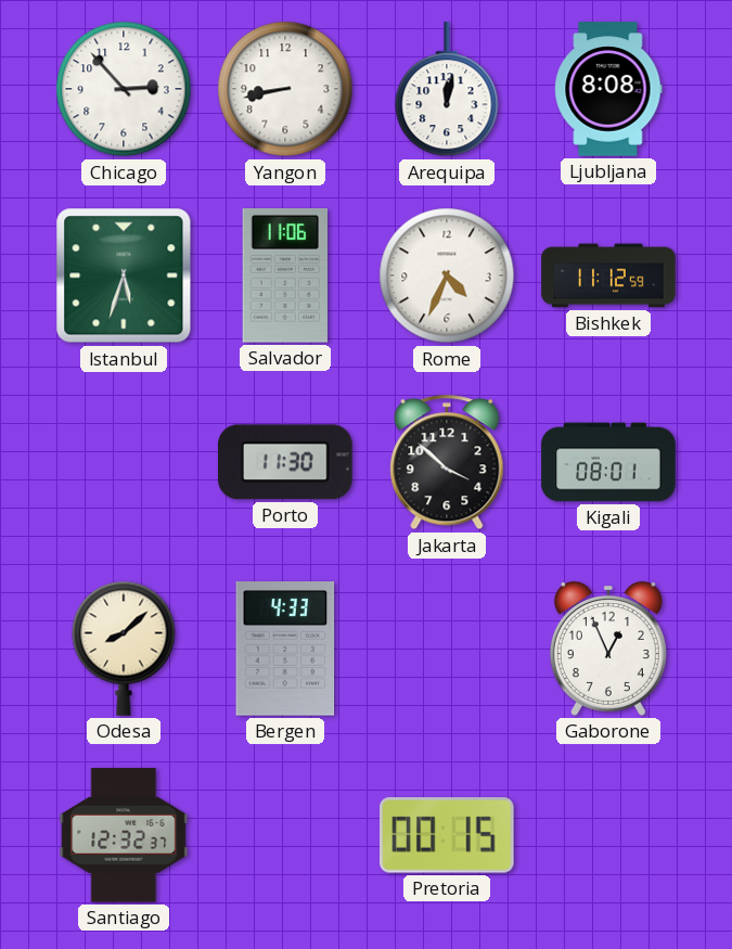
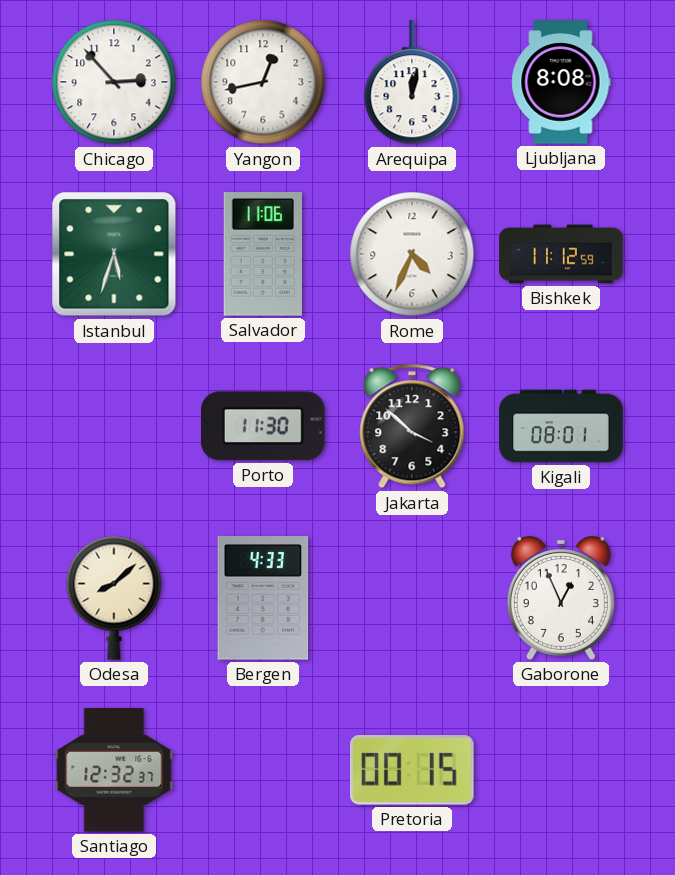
Yangon: 8:43 -> 12:43
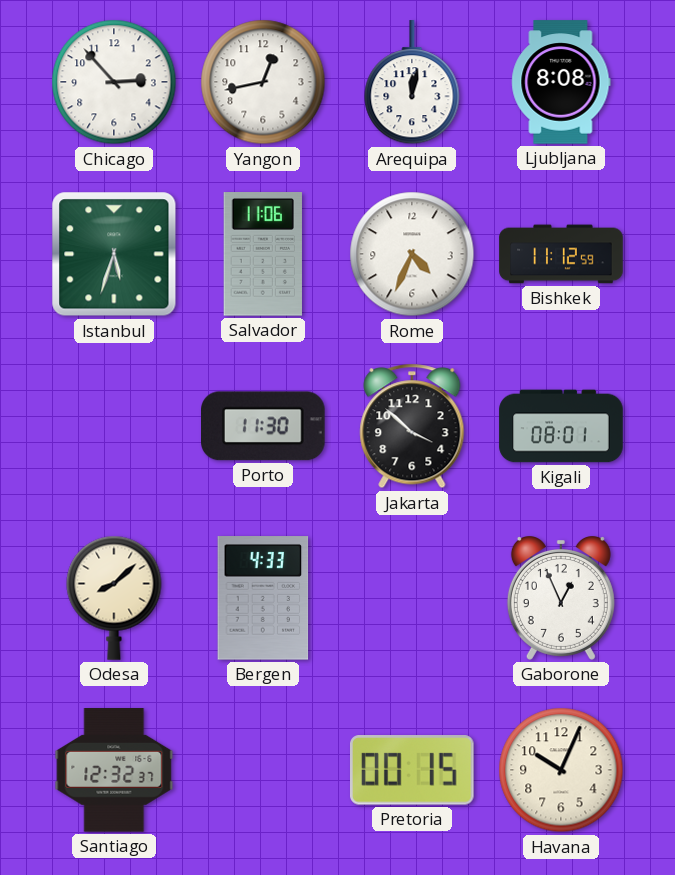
Havana: none -> 10:04
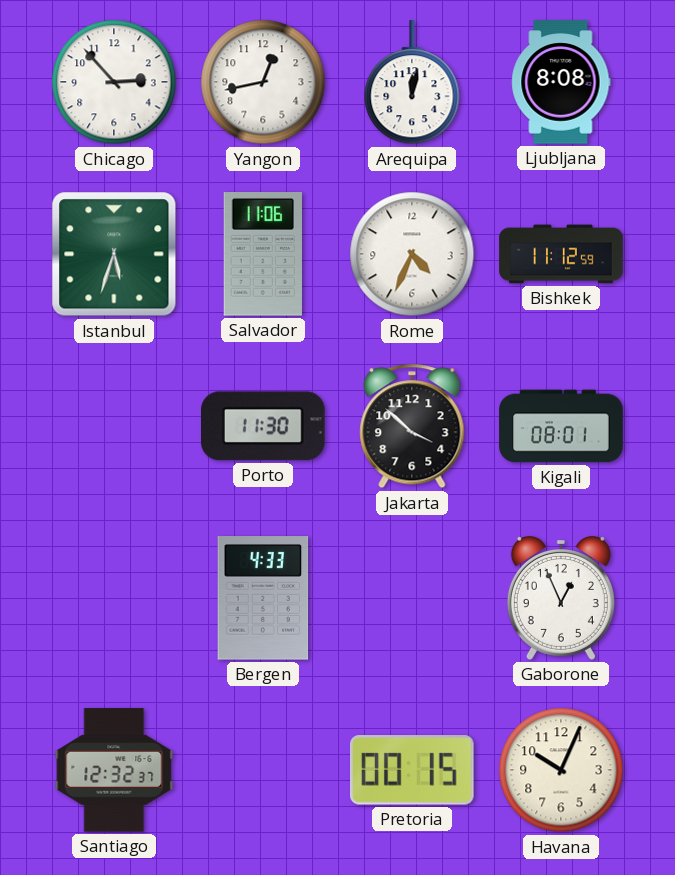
Odesa: 8:08 -> none
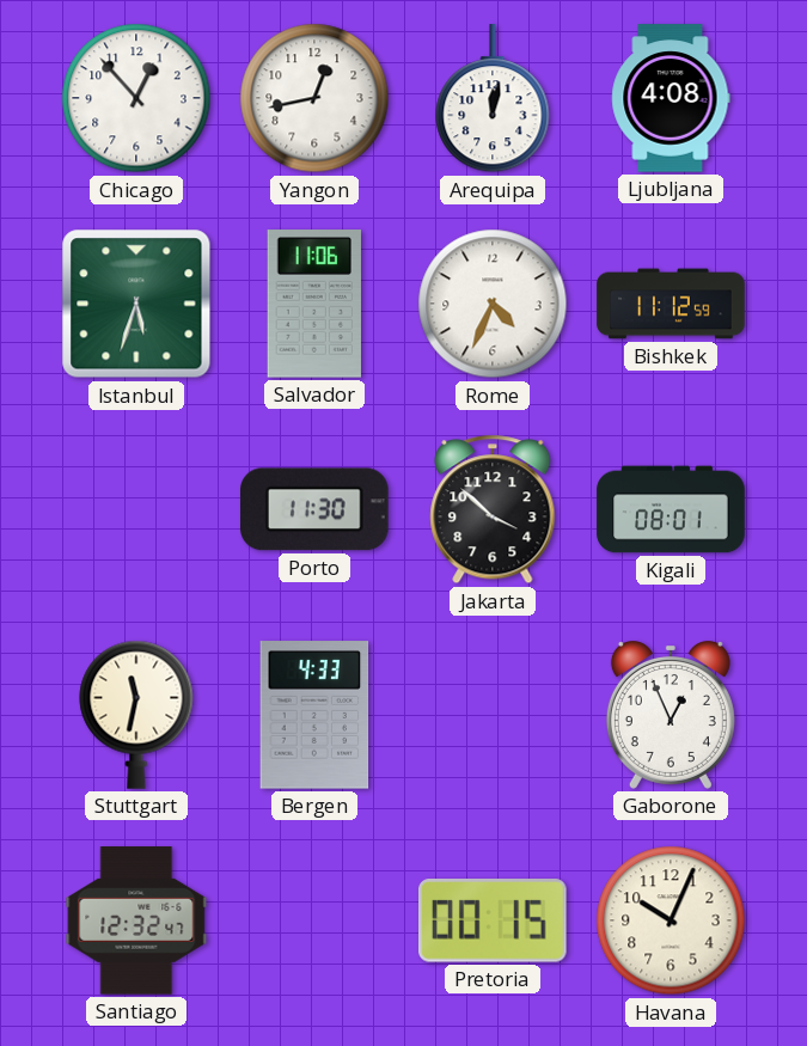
Chicago: 2:53 -> 12:53
Ljubljana: 8:08 -> 4:08
Stuttgart: none -> 11:32
Santiago: 12:32:37 -> 12:32:47
